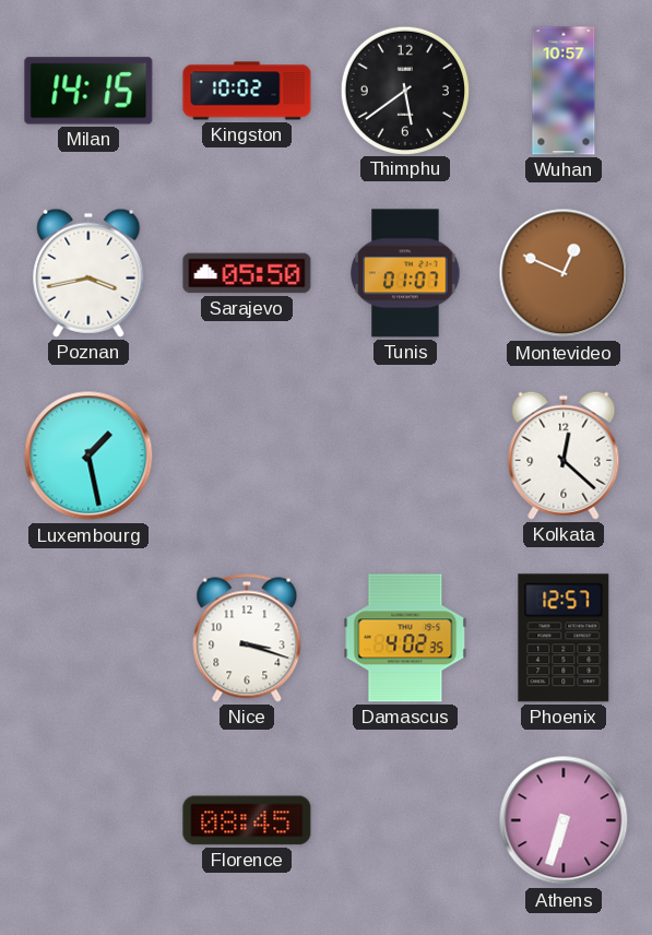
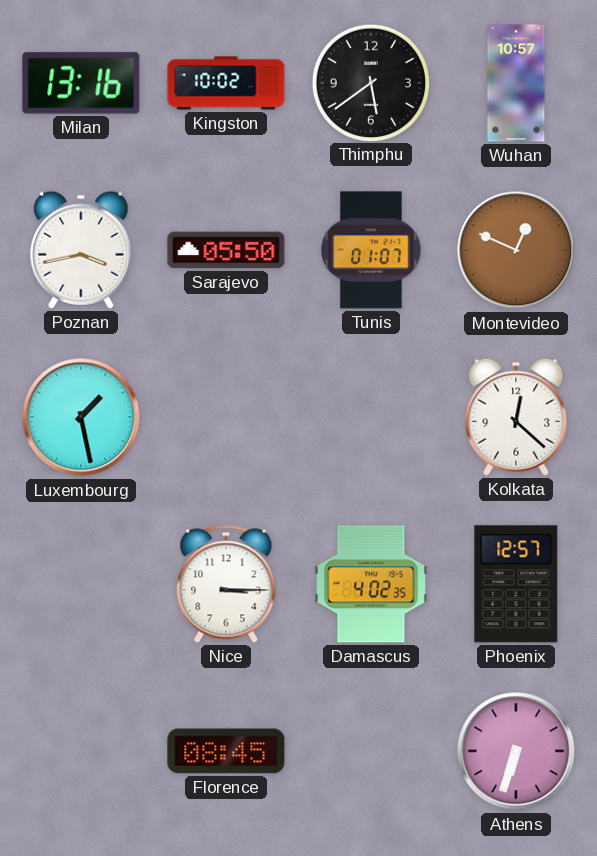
Milan: 14:15 -> 13:16
Nice: 3:18 -> 3:15
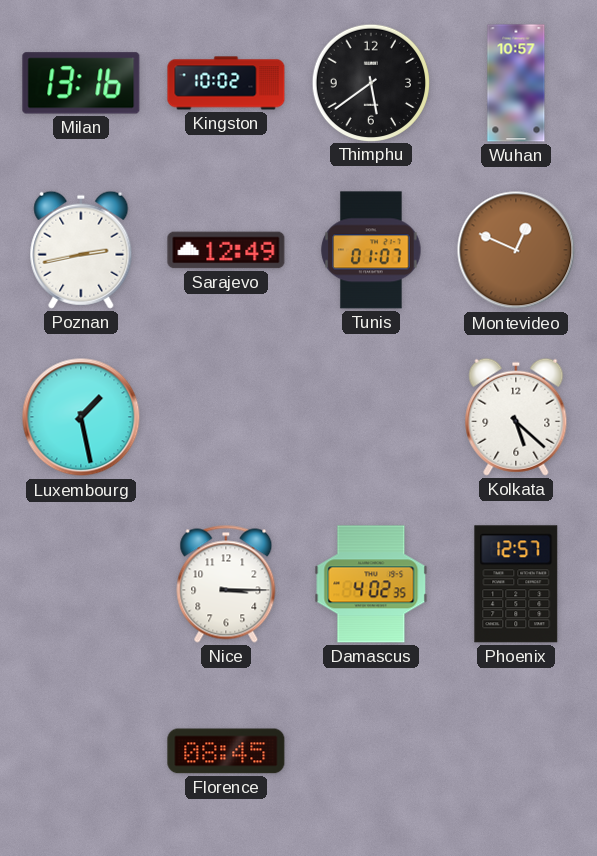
Poznan: 3:43 -> 2:43
Sarajevo: 05:50 -> 12:49
Kolkata: 12:22 -> 5:22
Athens: 6:33 -> none
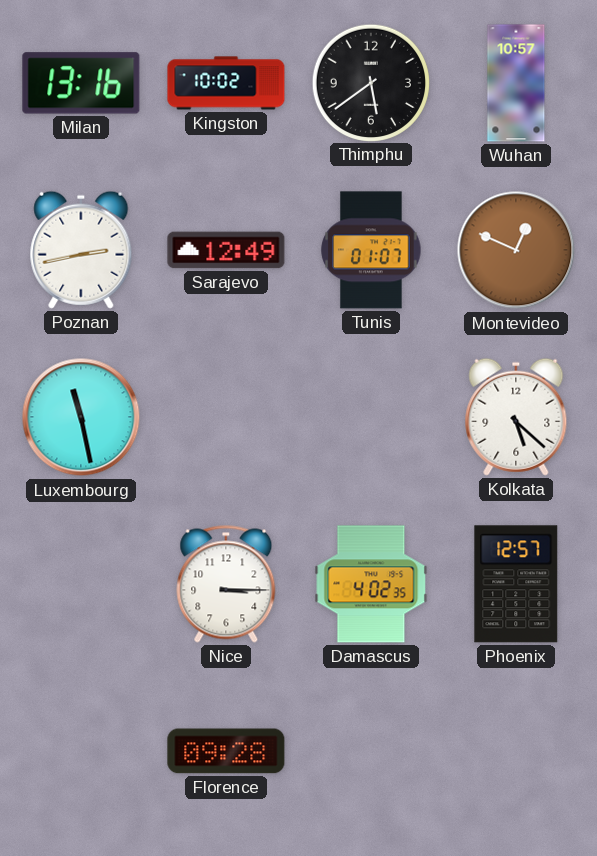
Luxembourg: 1:28 -> 11:28
Florence: 08:45 -> 09:28
